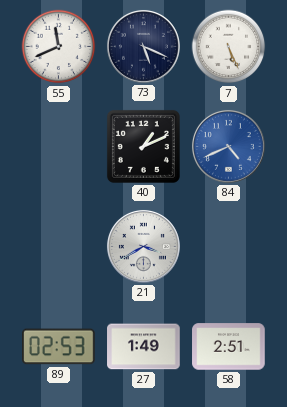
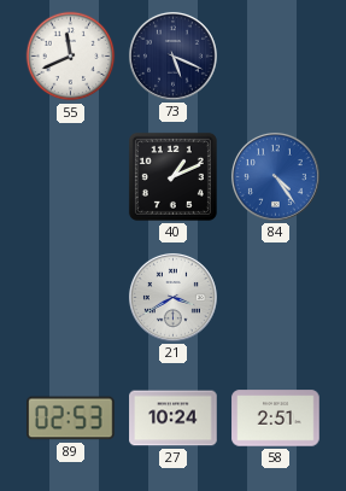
7: 5:26 -> none
84: 4:41 -> 4:24
27: 1:49 -> 10:24
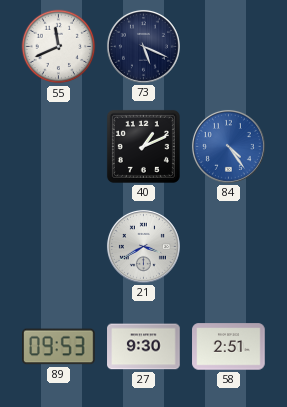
89: 02:53 -> 09:53
27: 10:24 -> 9:30
